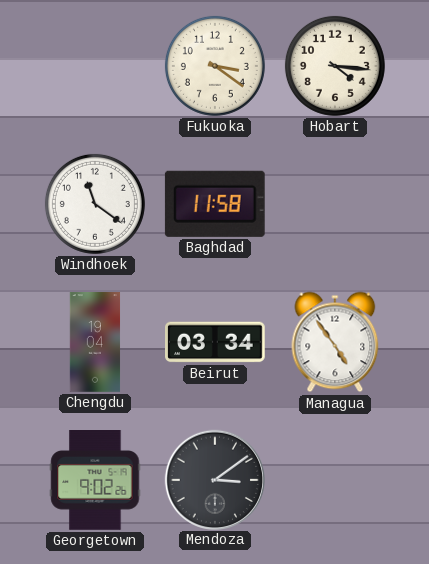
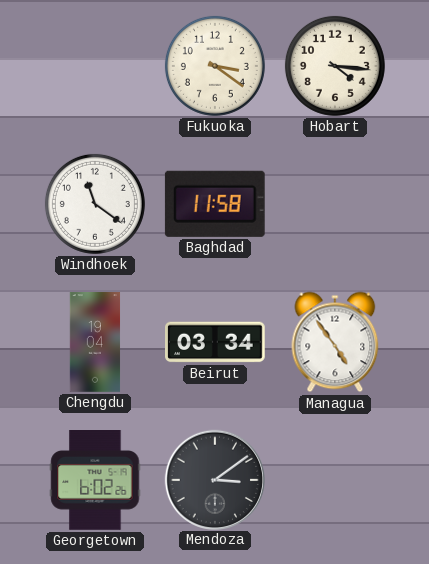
Georgetown: 9:02 -> 6:02
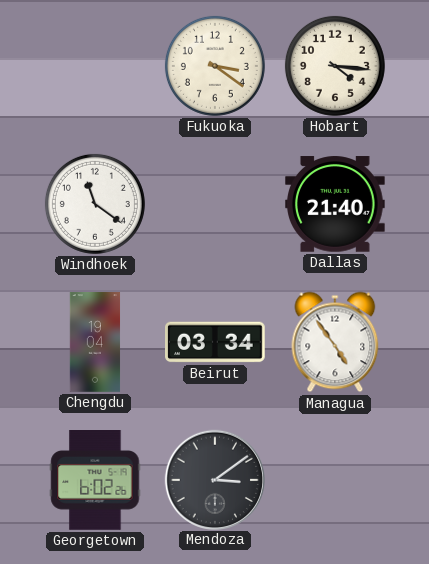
Baghdad: 11:58 -> none
Dallas: none -> 21:40
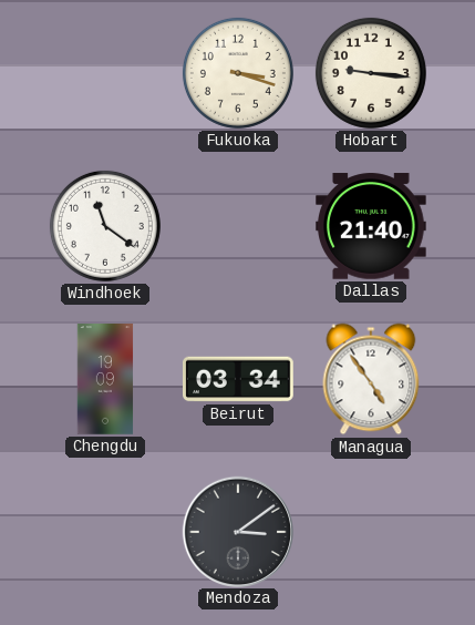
Fukuoka: 3:21 -> 3:18
Hobart: 4:16 -> 9:16
Chengdu: 19:04 -> 19:09
Georgetown: 6:02 -> none
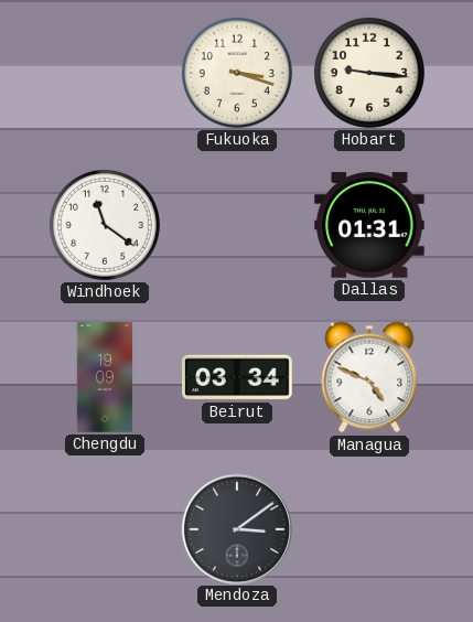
Dallas: 21:40 -> 01:31
Managua: 4:54 -> 4:49
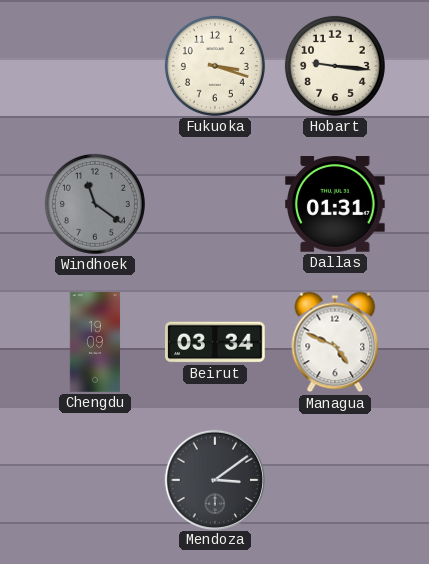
Windhoek dial: white -> grey
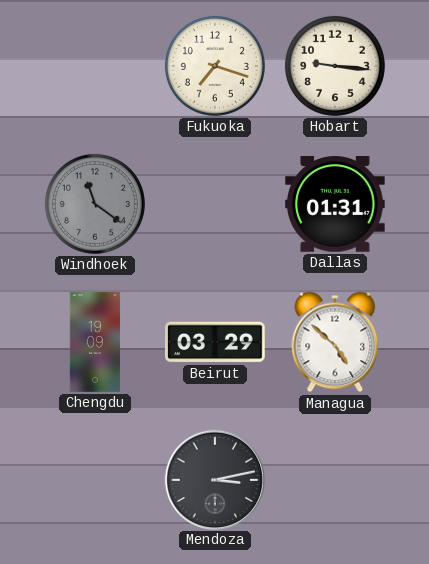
Fukuoka: 3:18 -> 7:18
Beirut: 03:34 -> 03:29
Managua: 4:49 -> 4:52
Mendoza: 3:09 -> 3:13
